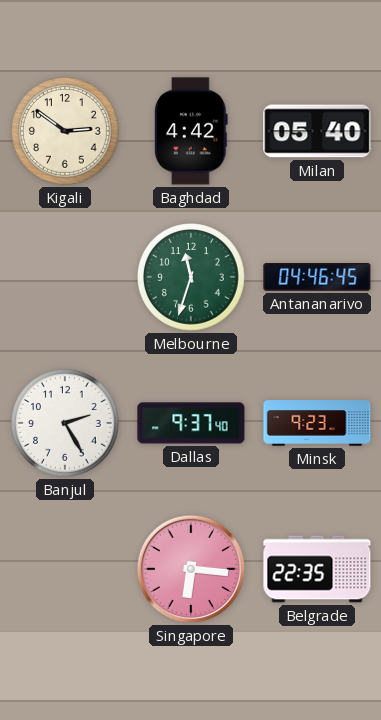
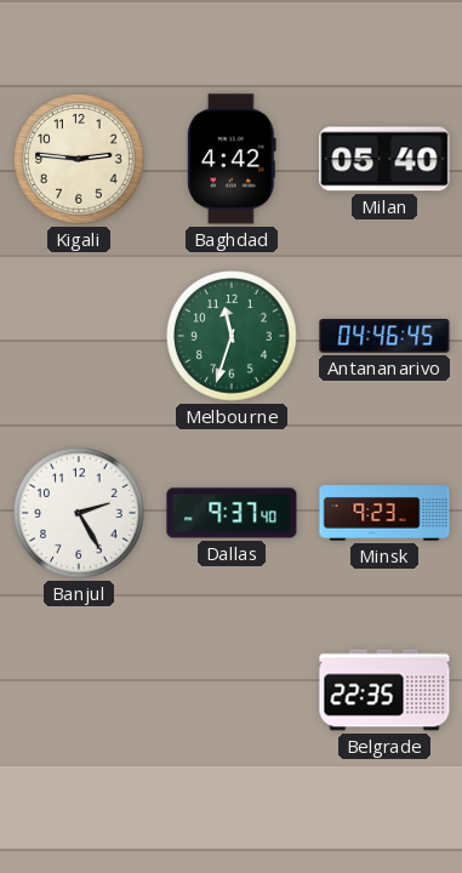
Kigali: 2:51 -> 2:46
Singapore: 6:16 -> none
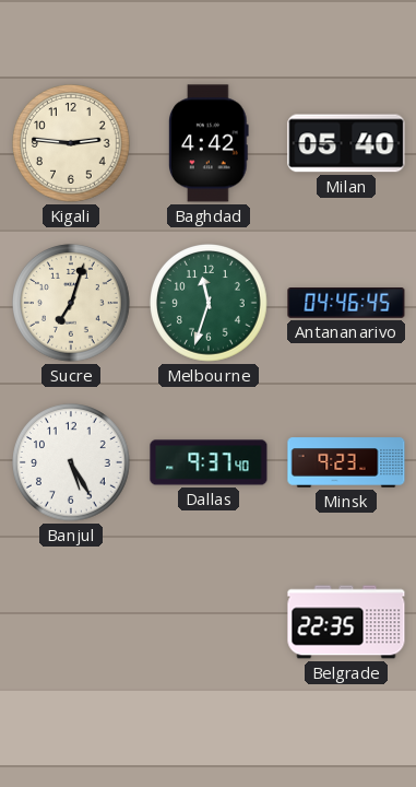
Sucre: none -> 7:03
Banjul: 2:25 -> 5:25
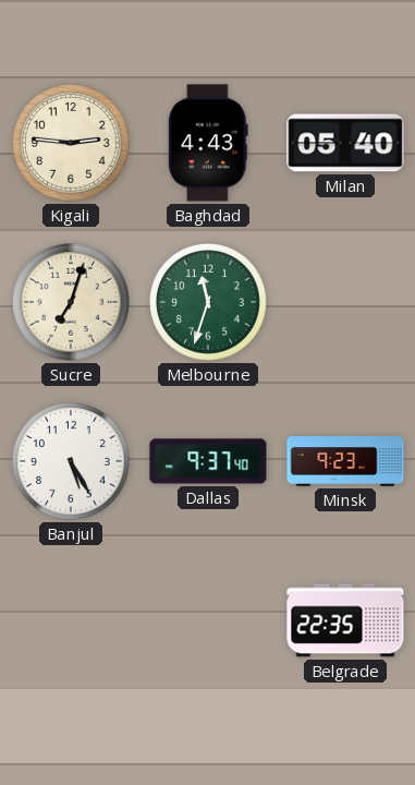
Baghdad: 4:42 -> 4:43
Antananarivo: 04:46 -> none
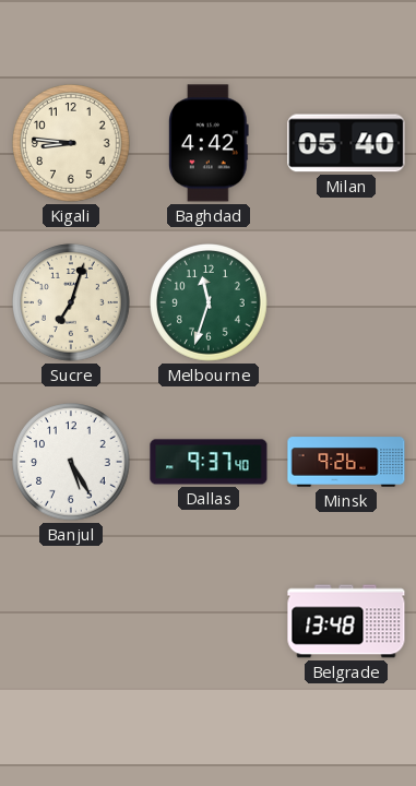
Kigali: 2:46 -> 8:46
Baghdad: 4:43 -> 4:42
Minsk: 9:23 -> 9:26
Belgrade: 22:35 -> 13:48
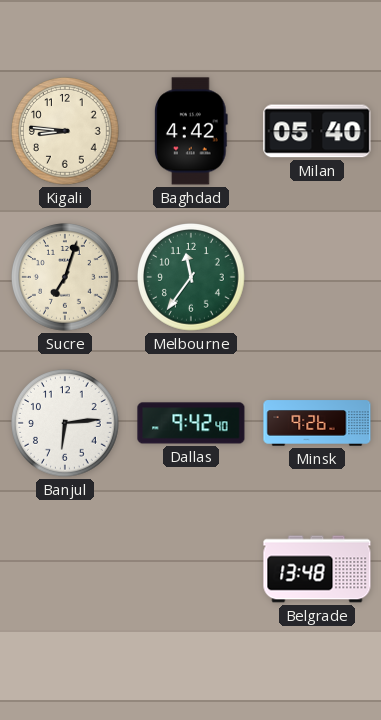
Melbourne: 11:33 -> 11:36
Banjul: 5:25 -> 6:14
Dallas: 9:37 -> 9:42
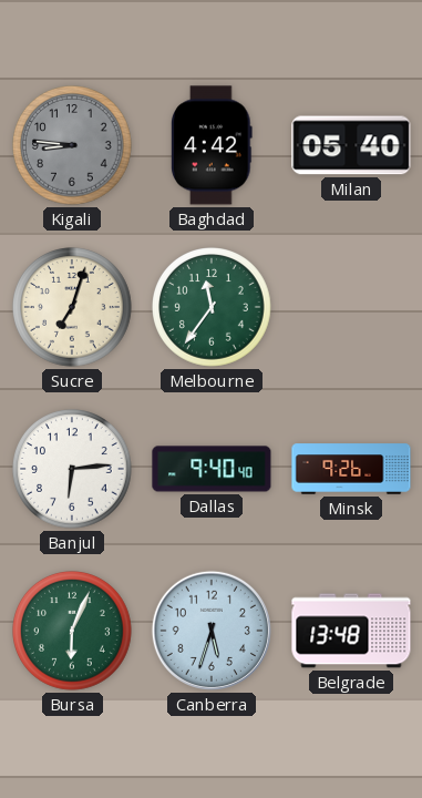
Kigali dial: cream -> grey
Dallas: 9:42 -> 9:40
Bursa: none -> 6:04
Canberra: none -> 5:33
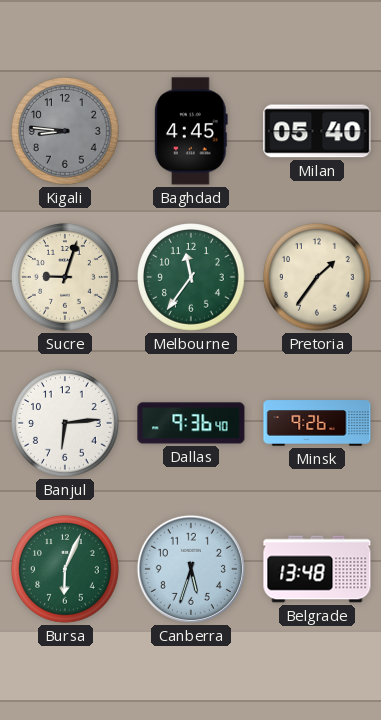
Baghdad: 4:42 -> 4:45
Sucre: 7:03 -> 9:03
Pretoria: none -> 1:36
Dallas: 9:40 -> 9:36
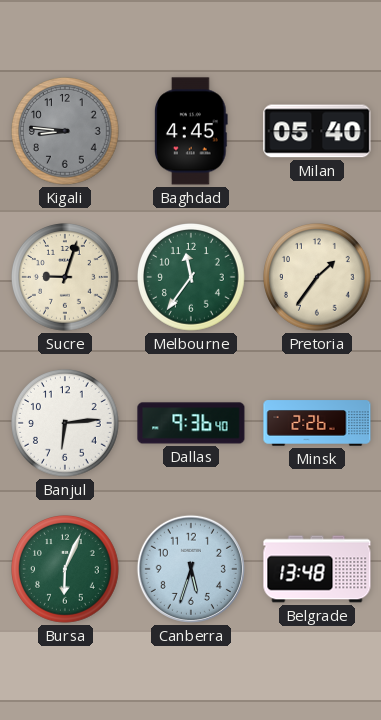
Minsk: 9:26 -> 2:26
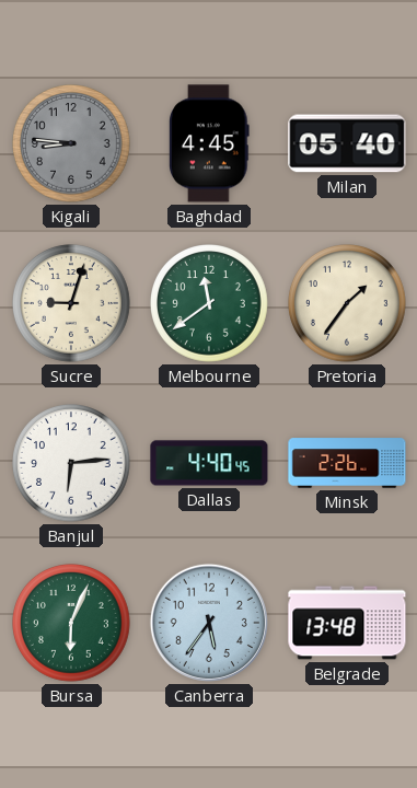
Melbourne: 11:36 -> 11:39
Dallas: 9:36 -> 4:40
Canberra: 5:33 -> 5:36
